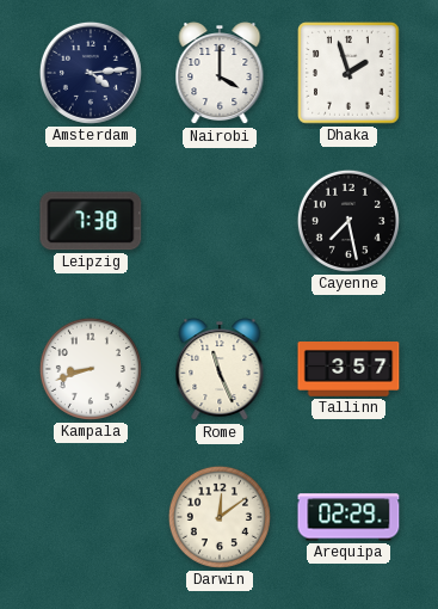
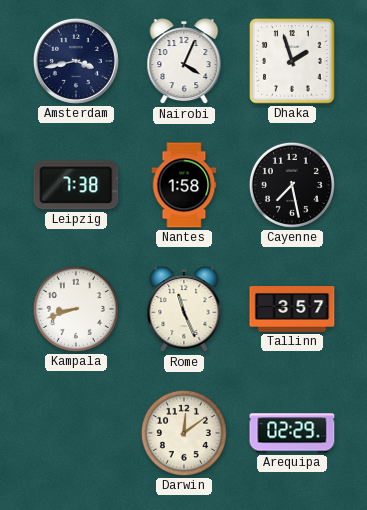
Amsterdam: 4:14 -> 3:43
Nairobi: 4:00 -> 4:04
Nantes: none -> 1:58
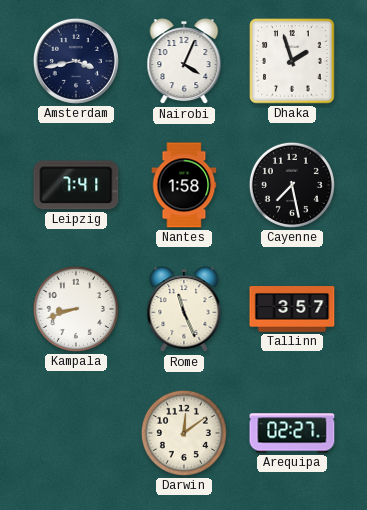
Leipzig: 7:38 -> 7:41
Arequipa: 02:29 -> 02:27
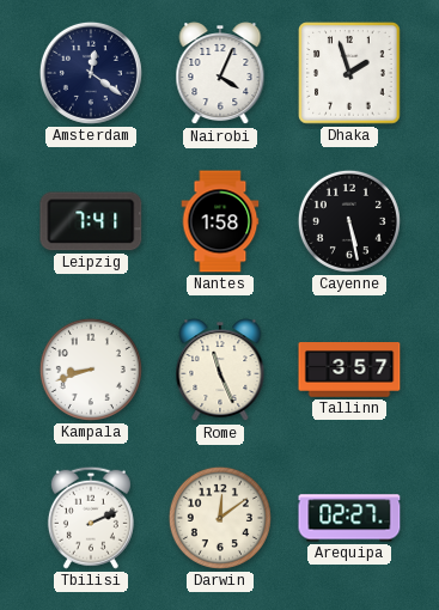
Amsterdam: 3:43 -> 12:21
Cayenne: 7:28 -> 5:28
Tbilisi: none -> 2:11
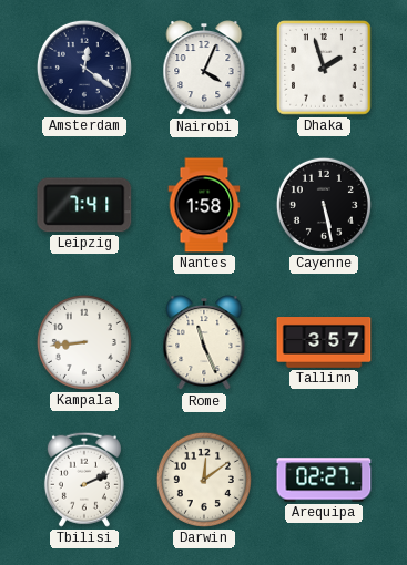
Kampala: 8:42 -> 8:44
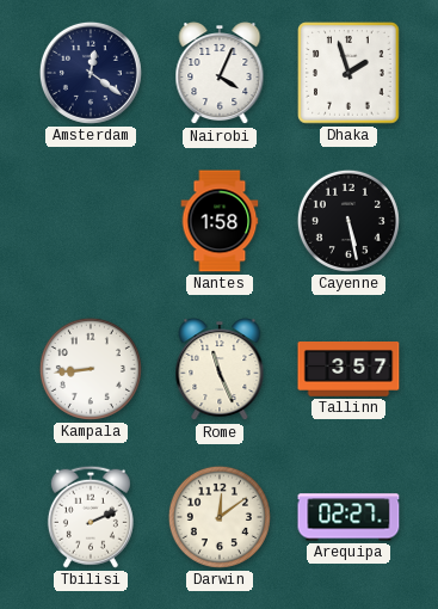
Leipzig: 7:41 -> none
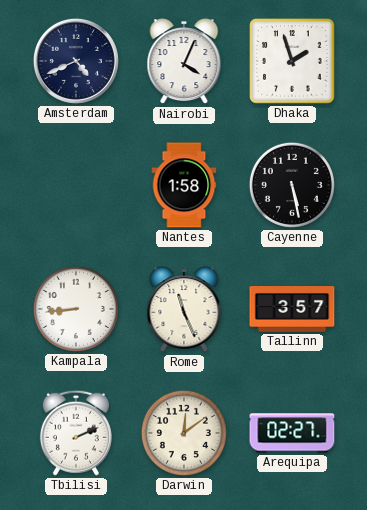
Amsterdam: 12:21 -> 4:41
